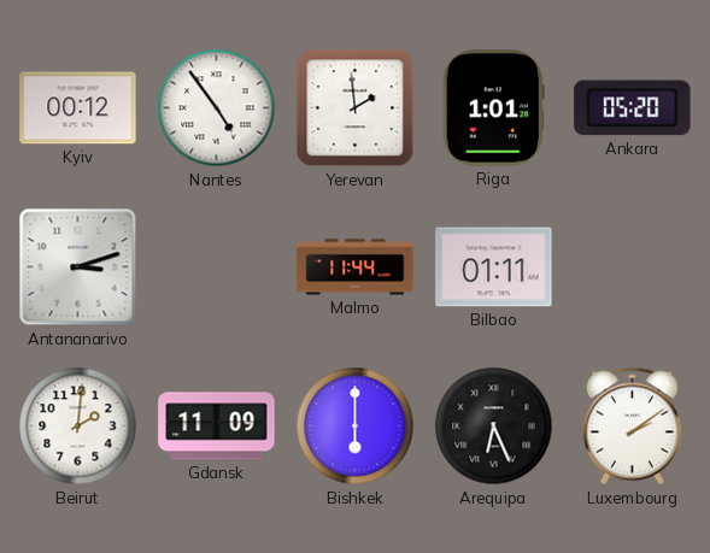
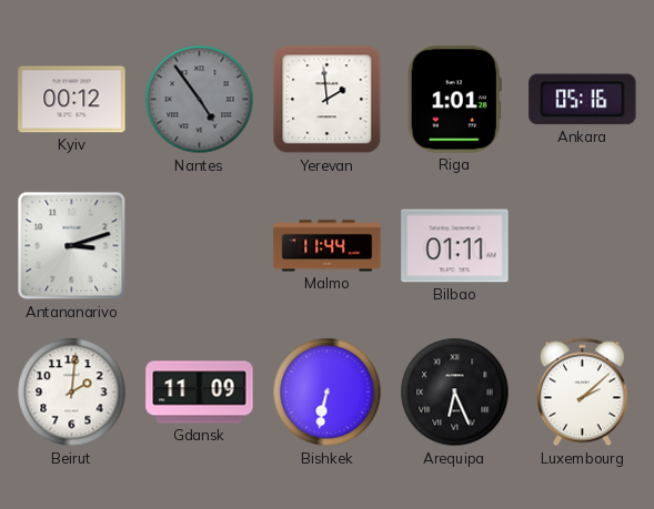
Nantes dial: white -> grey
Ankara: 05:20 -> 05:16
Bishkek: 6:00 -> 6:32
Luxembourg: 2:09 -> 2:08
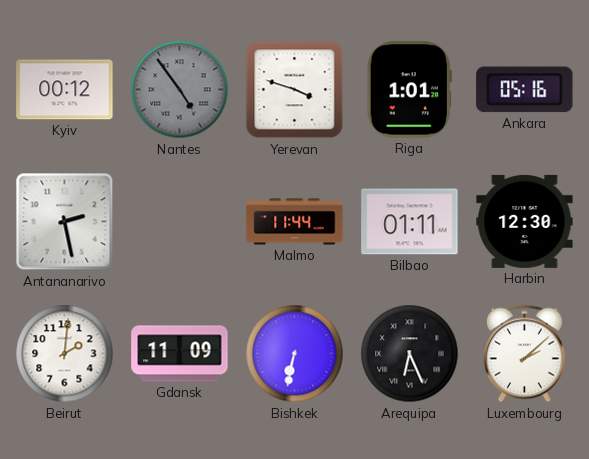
Yerevan: 1:59 -> 3:48
Antananarivo: 3:12 -> 2:28
Harbin: none -> 12:30
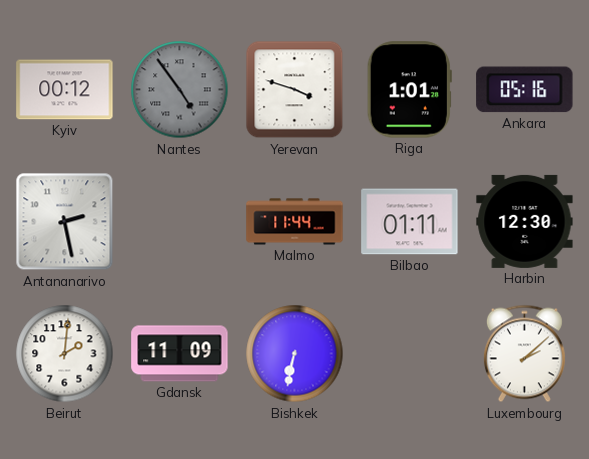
Arequipa: 6:26 -> none
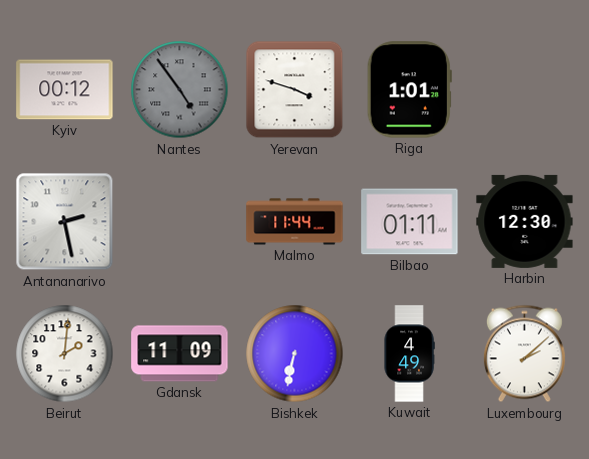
Ankara: 05:16 -> none
Kuwait: none -> 4:49
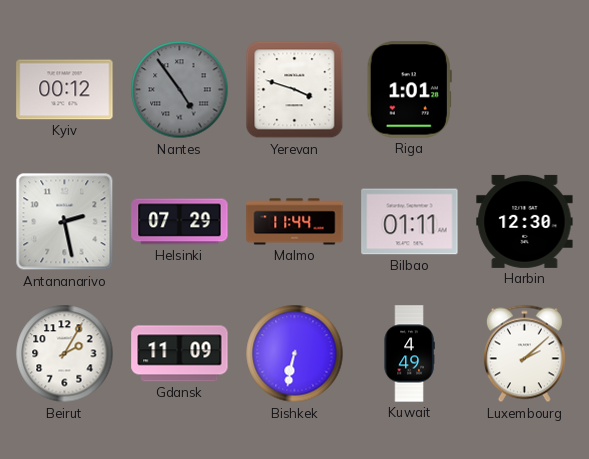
Helsinki: none -> 07:29
Beirut: 2:01 -> 2:05
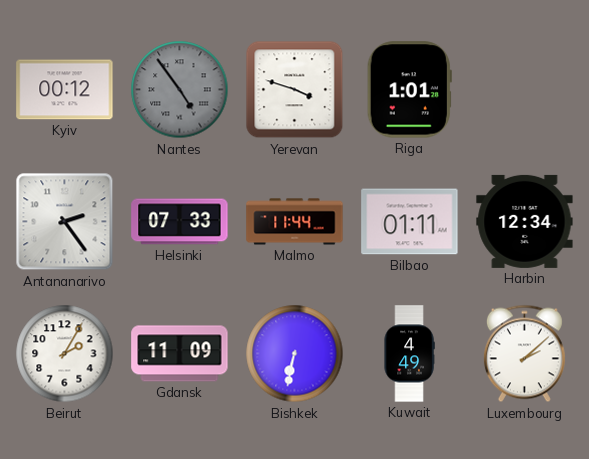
Antananarivo: 2:28 -> 2:24
Helsinki: 07:29 -> 07:33
Harbin: 12:30 -> 12:34
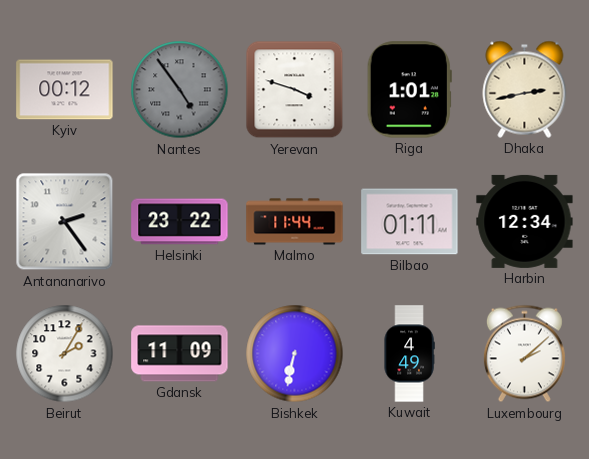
Dhaka: none -> 2:43
Helsinki: 07:33 -> 23:22
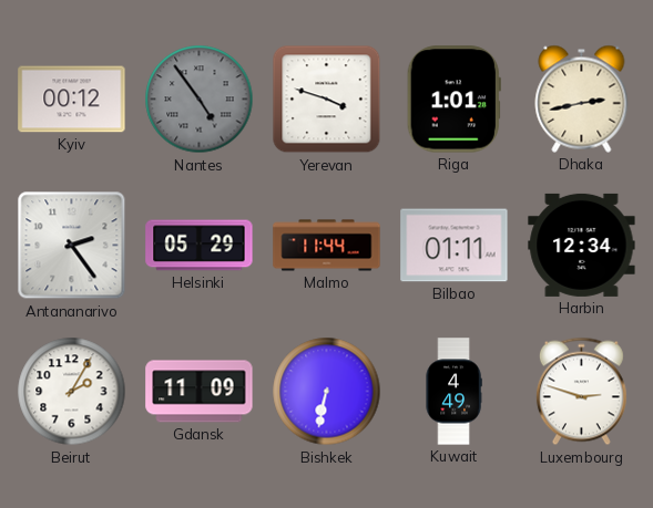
Helsinki: 23:22 -> 05:29
Luxembourg: 2:08 -> 2:48
